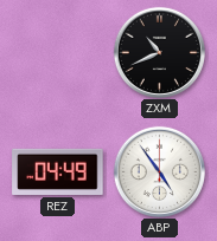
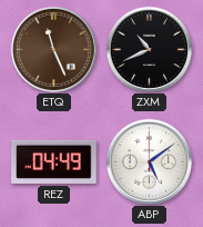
ETQ: none -> 11:26
ABP: 4:54 -> 5:09
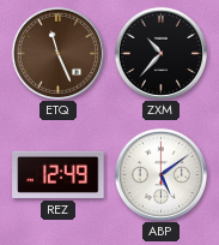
ZXM: 10:41 -> 10:37
REZ: 04:49 -> 12:49
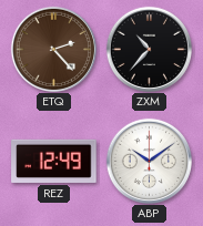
ETQ: 11:26 -> 2:23
ABP: 5:09 -> 10:09
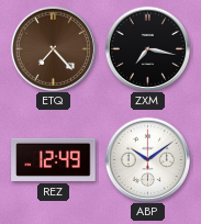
ETQ: 2:23 -> 7:23
ZXM: 10:37 -> 7:17
